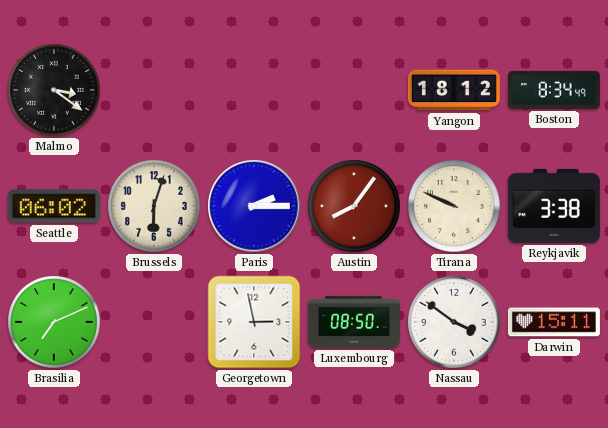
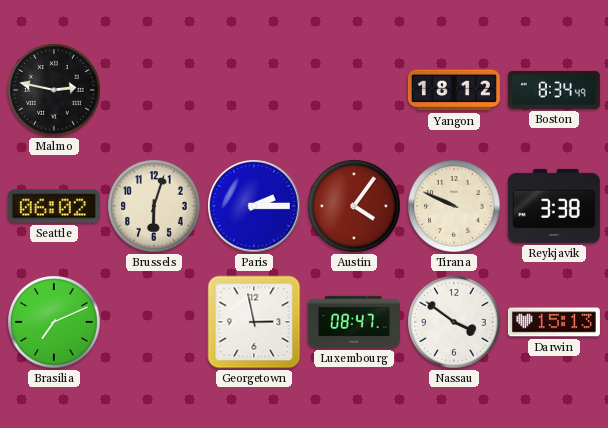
Malmo: 3:21 -> 2:47
Austin: 8:06 -> 4:06
Luxembourg: 08:50 -> 08:47
Darwin: 15:11 -> 15:13
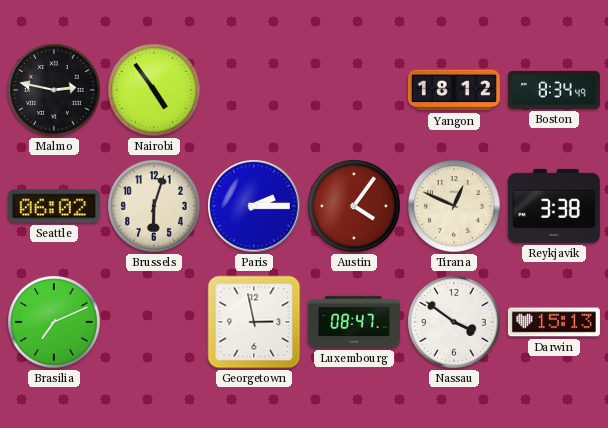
Nairobi: none -> 4:54
Tirana: 9:49 -> 12:49
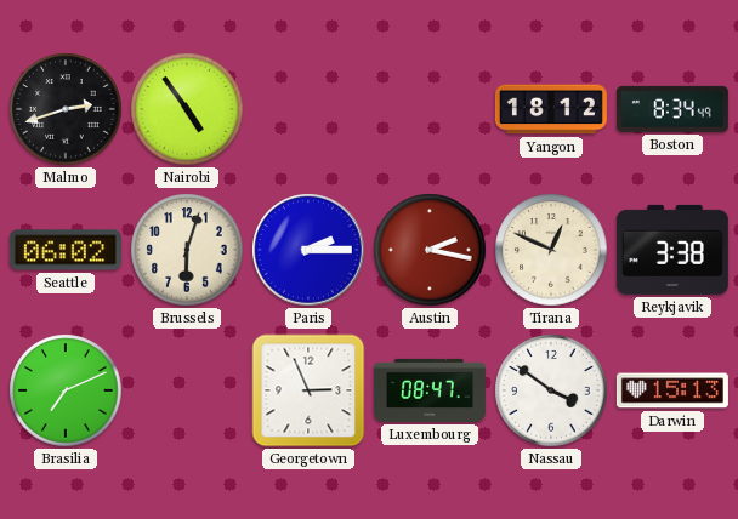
Malmo: 2:47 -> 2:42
Austin: 4:06 -> 2:17
Georgetown: 2:58 -> 2:56
